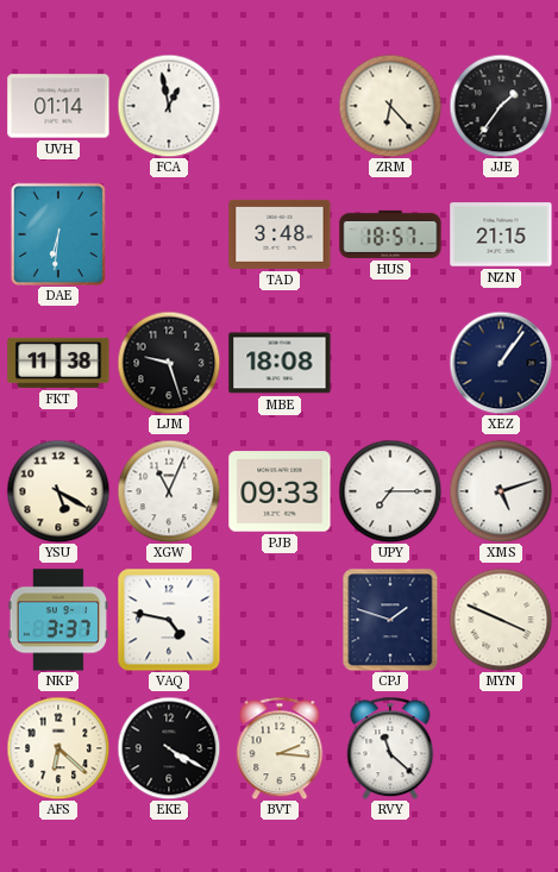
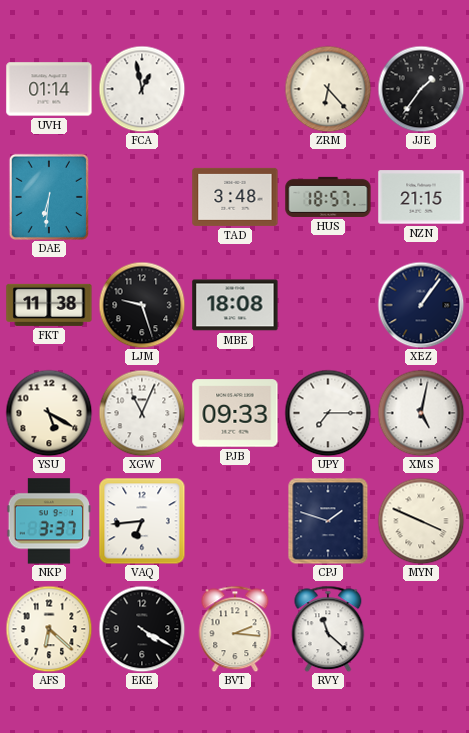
XMS: 5:12 -> 5:02
VAQ: 4:47 -> 6:44
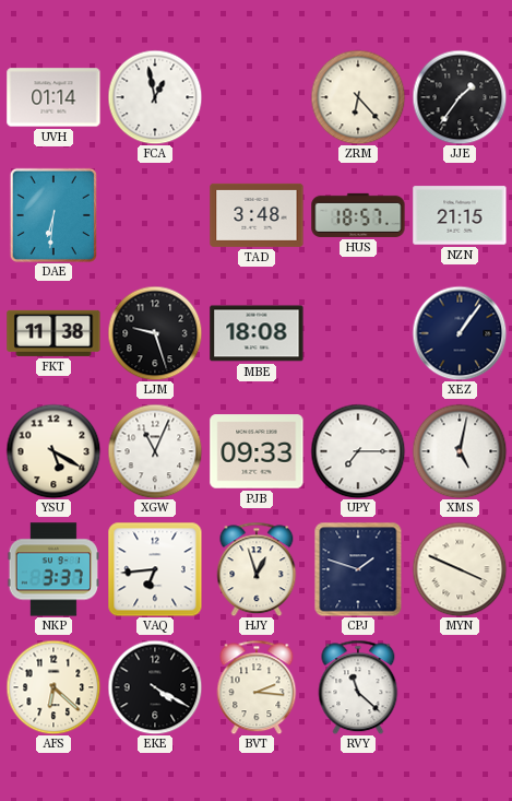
HJY: none -> 12:57
